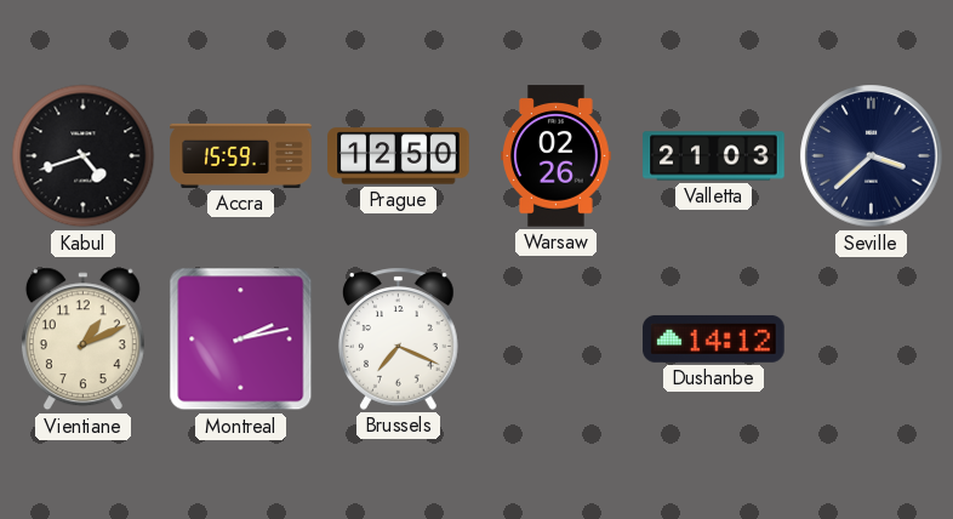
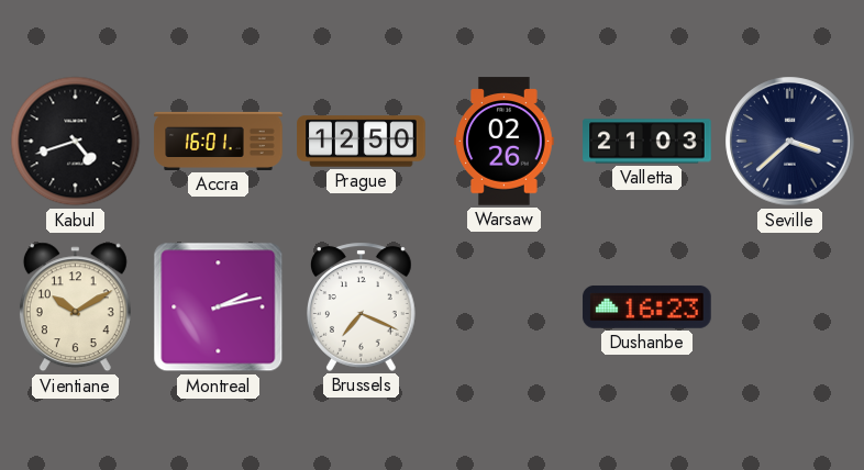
Accra: 15:59 -> 16:01
Vientiane: 1:11 -> 10:10
Dushanbe: 14:12 -> 16:23
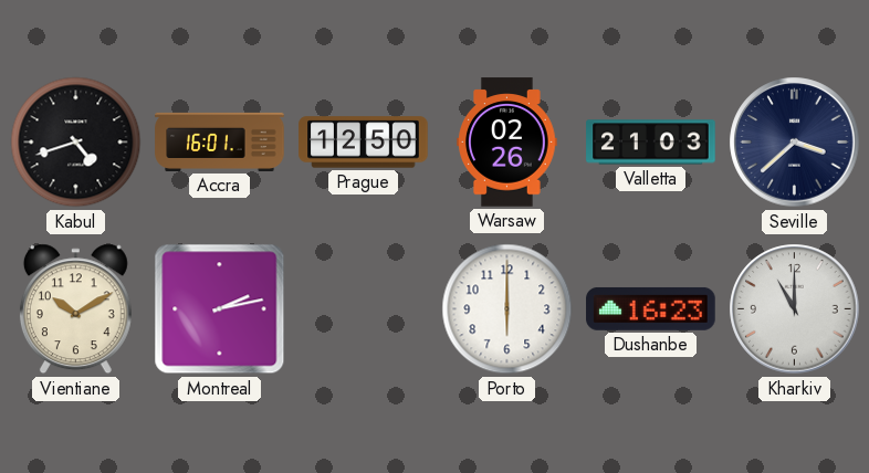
Brussels: 7:19 -> none
Porto: none -> 6:00
Kharkiv: none -> 11:00
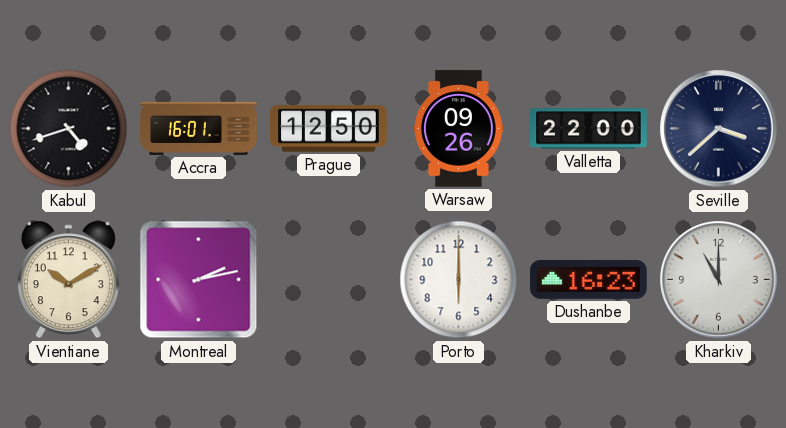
Warsaw: 02:26 -> 09:26
Valletta: 21:03 -> 22:00
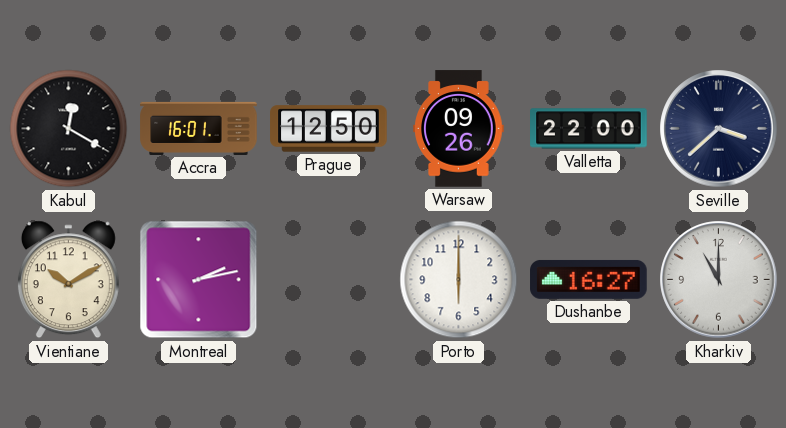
Kabul: 4:42 -> 12:20
Dushanbe: 16:23 -> 16:27
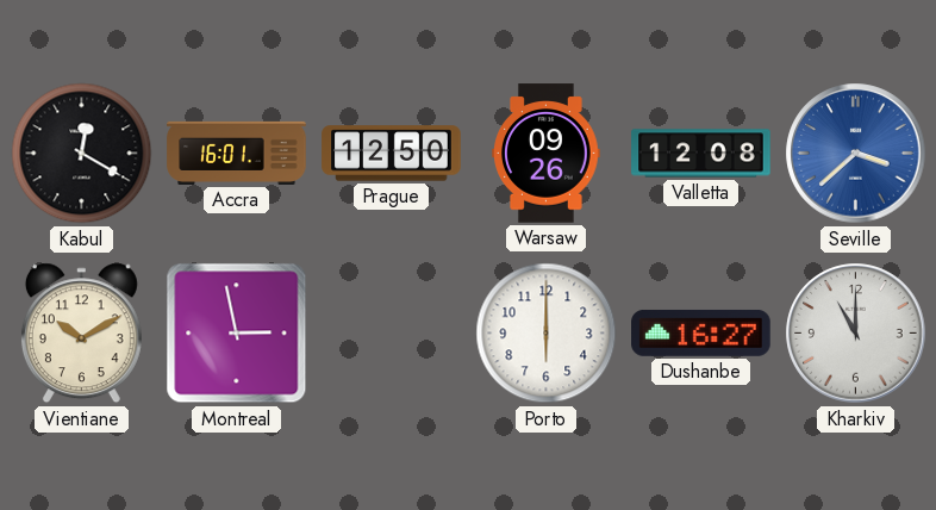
Valletta: 22:00 -> 12:08
Seville dial: navy -> blue
Montreal: 2:13 -> 2:58
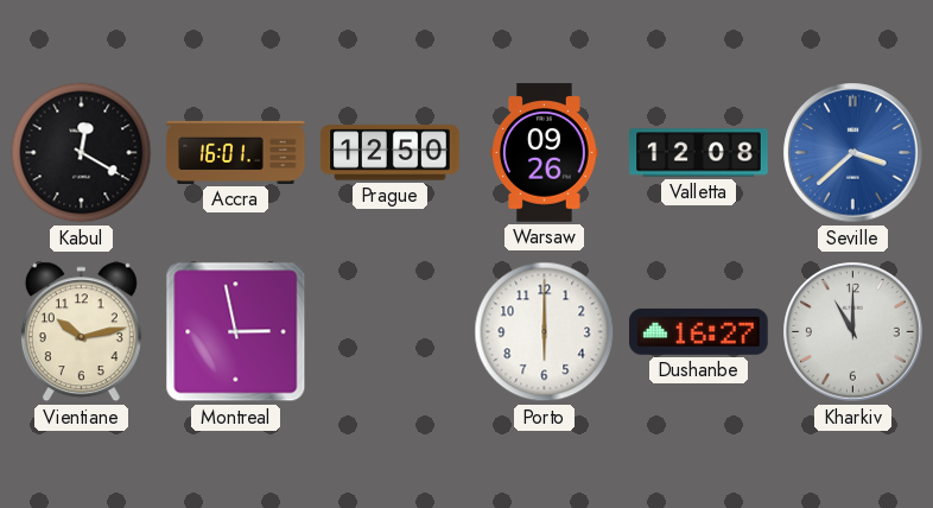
Vientiane: 10:10 -> 10:13
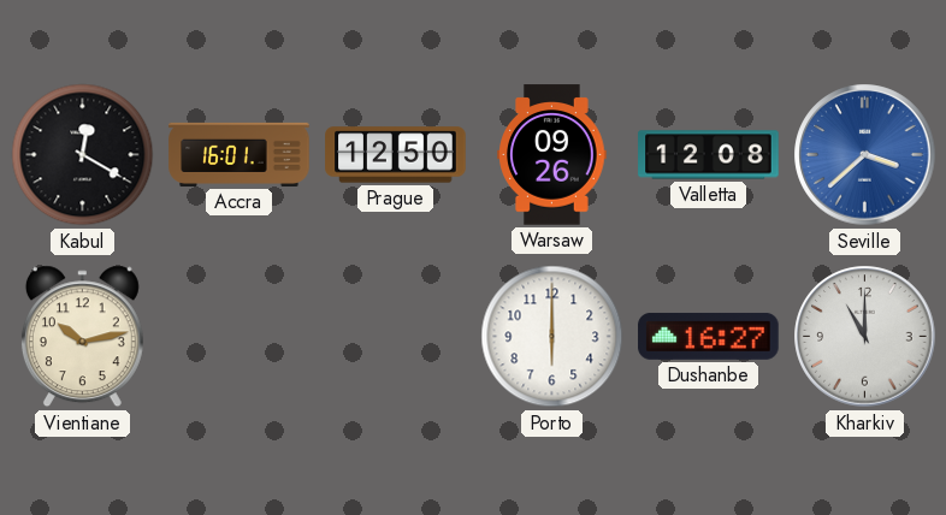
Montreal: 2:58 -> none
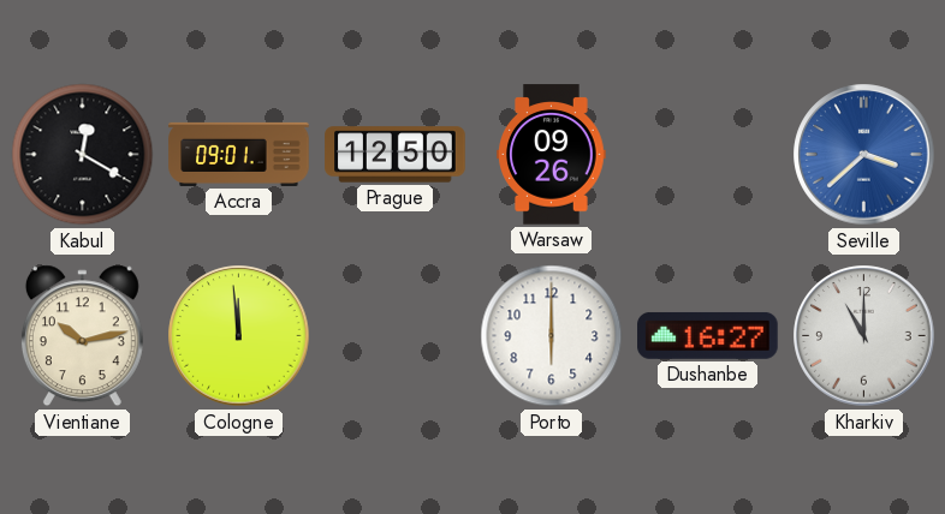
Accra: 16:01 -> 09:01
Valletta: 12:08 -> none
Cologne: none -> 11:59
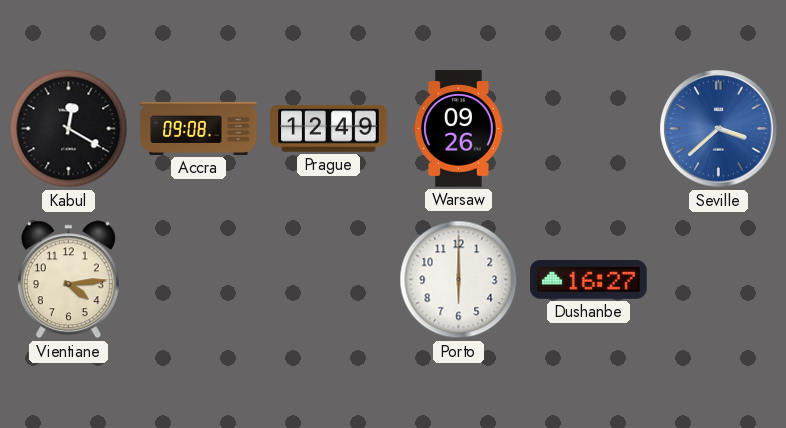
Accra: 09:01 -> 09:08
Prague: 12:50 -> 12:49
Vientiane: 10:13 -> 4:14
Cologne: 11:59 -> none
Kharkiv: 11:00 -> none
